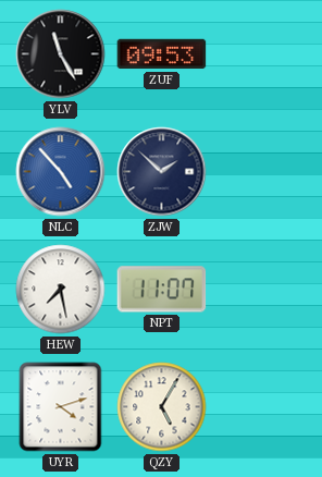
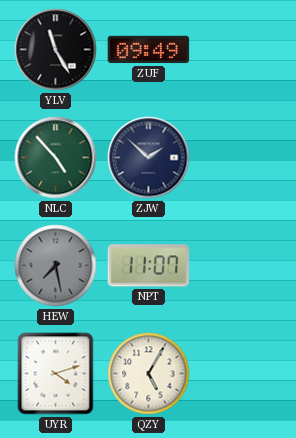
ZUF: 09:53 -> 09:49
NLC dial: blue -> green
HEW dial: white -> grey
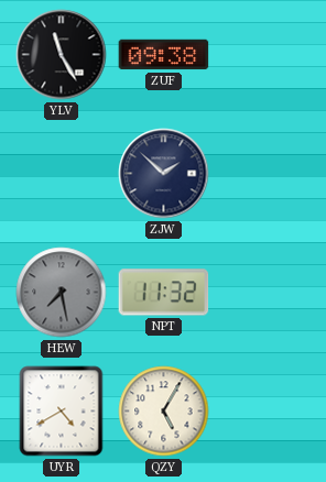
ZUF: 09:49 -> 09:38
NLC: 4:53 -> none
NPT: 11:07 -> 11:32
UYR: 4:12 -> 4:40
